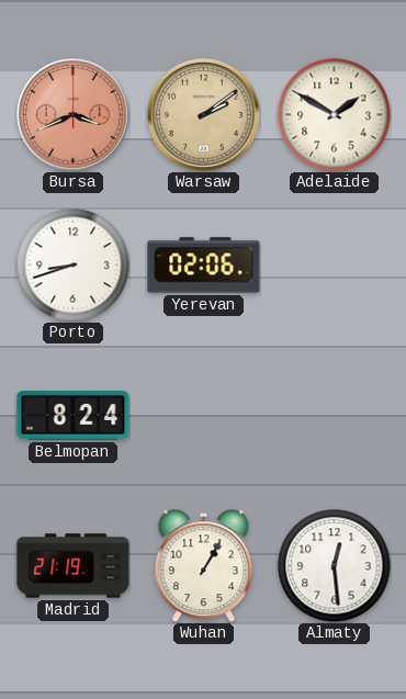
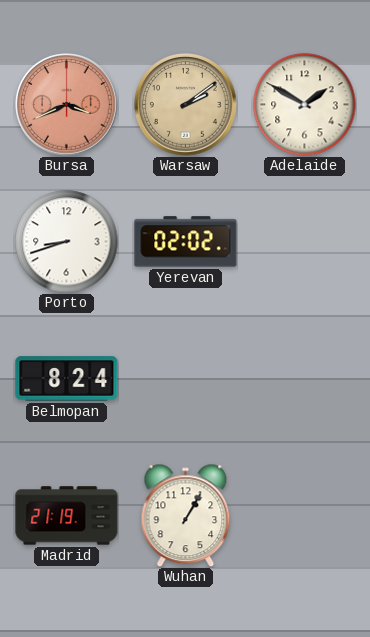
Yerevan: 02:06 -> 02:02
Almaty: 12:29 -> none
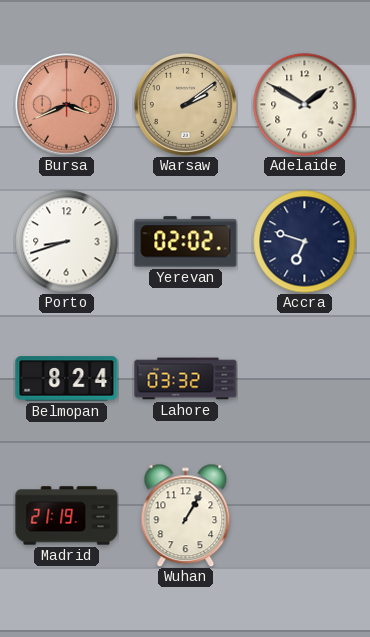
Accra: none -> 6:48
Lahore: none -> 03:32
